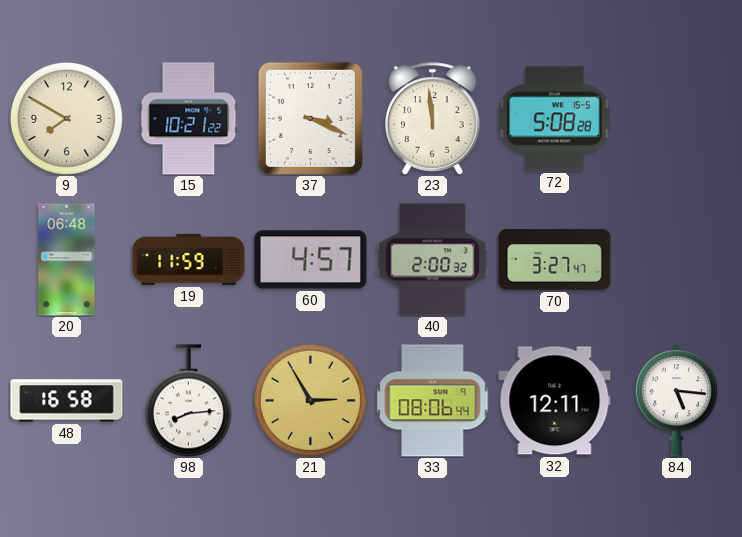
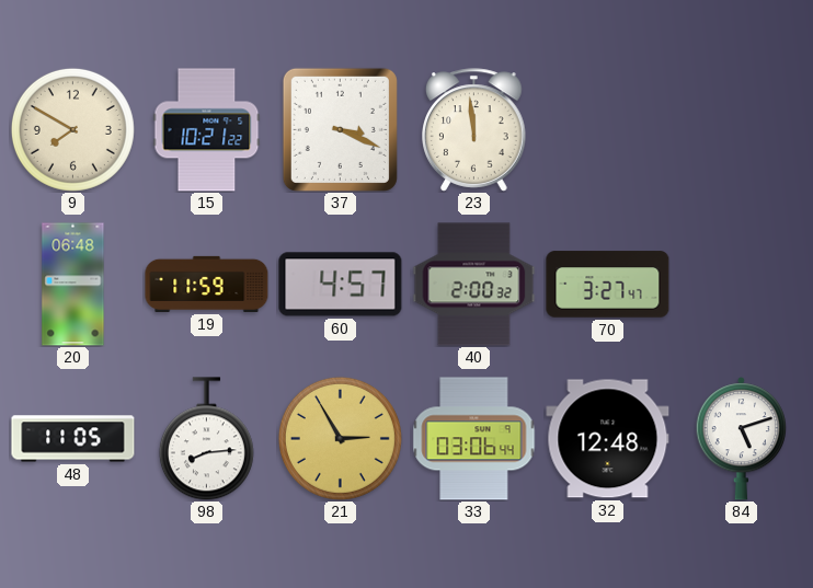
72: 5:08 -> none
48: 16:58 -> 11:05
33: 08:06 -> 03:06
32: 12:11 -> 12:48
84: 5:16 -> 5:12
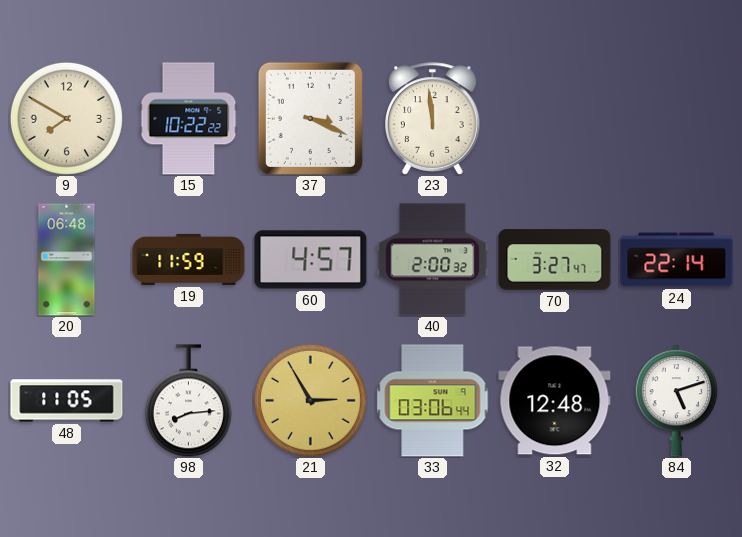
15: 10:21 -> 10:22
24: none -> 22:14
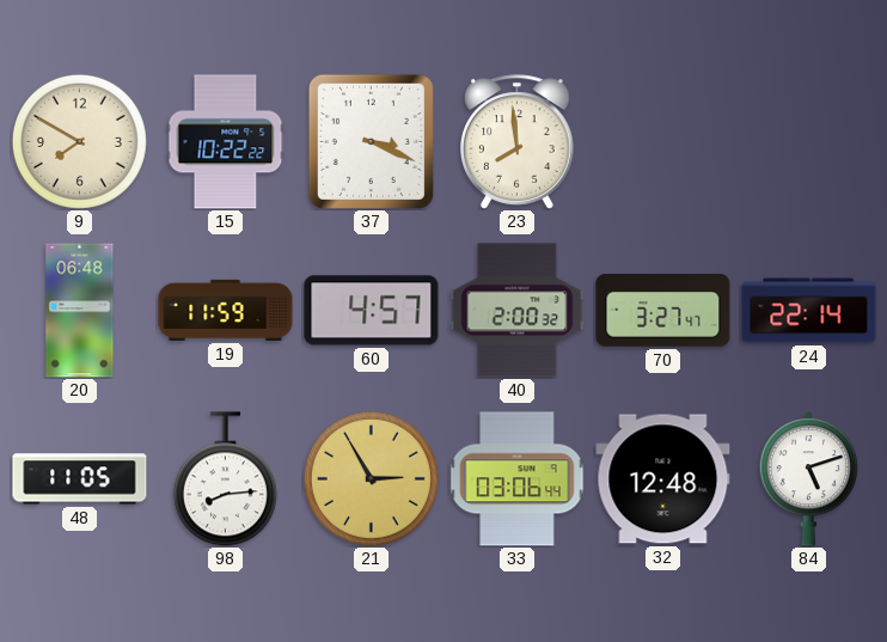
23: 11:59 -> 7:59
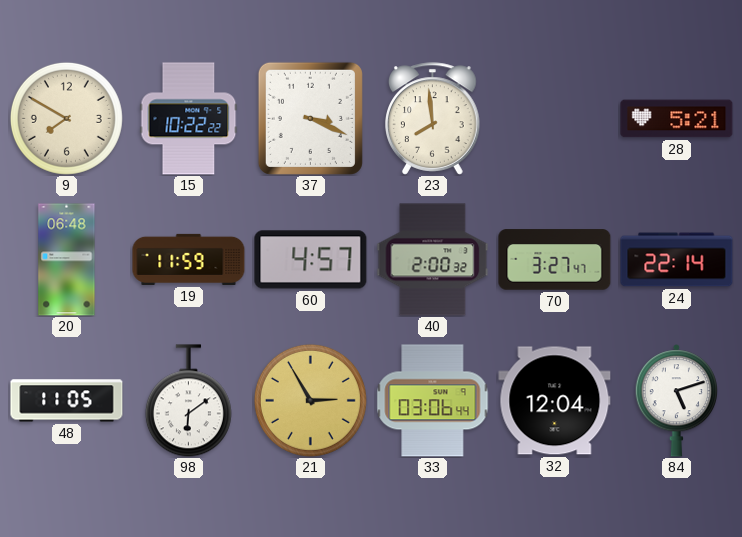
28: none -> 5:21
98: 8:14 -> 6:09
32: 12:48 -> 12:04
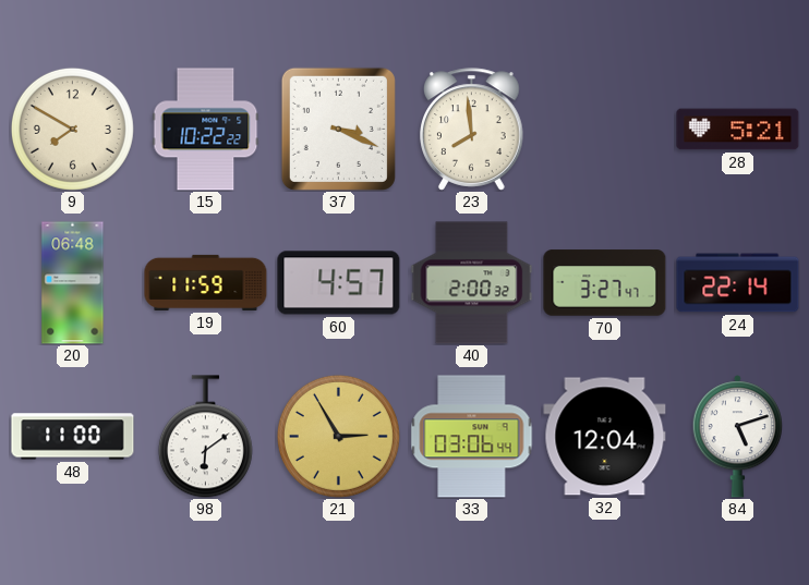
48: 11:05 -> 11:00
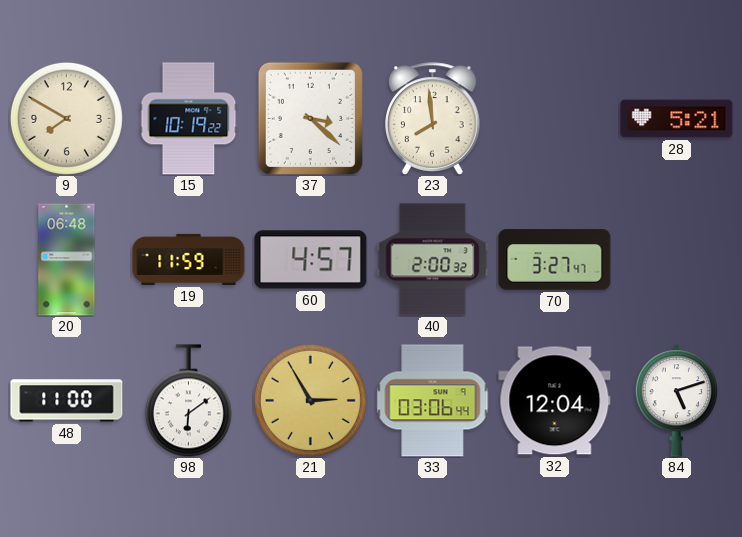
15: 10:22 -> 10:19
37: 3:19 -> 3:22
24: 22:14 -> none
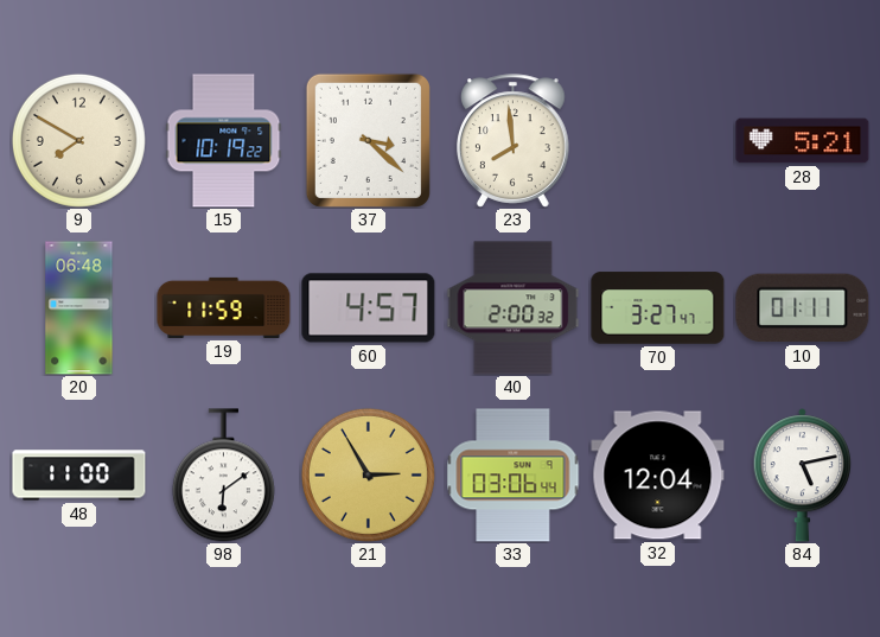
10: none -> 01:11
84: 5:12 -> 5:13
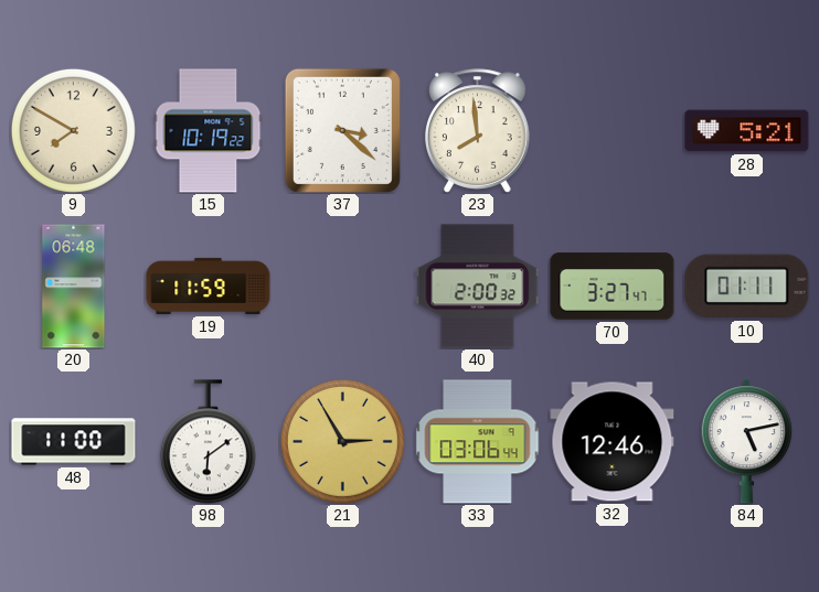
60: 4:57 -> none
32: 12:04 -> 12:46
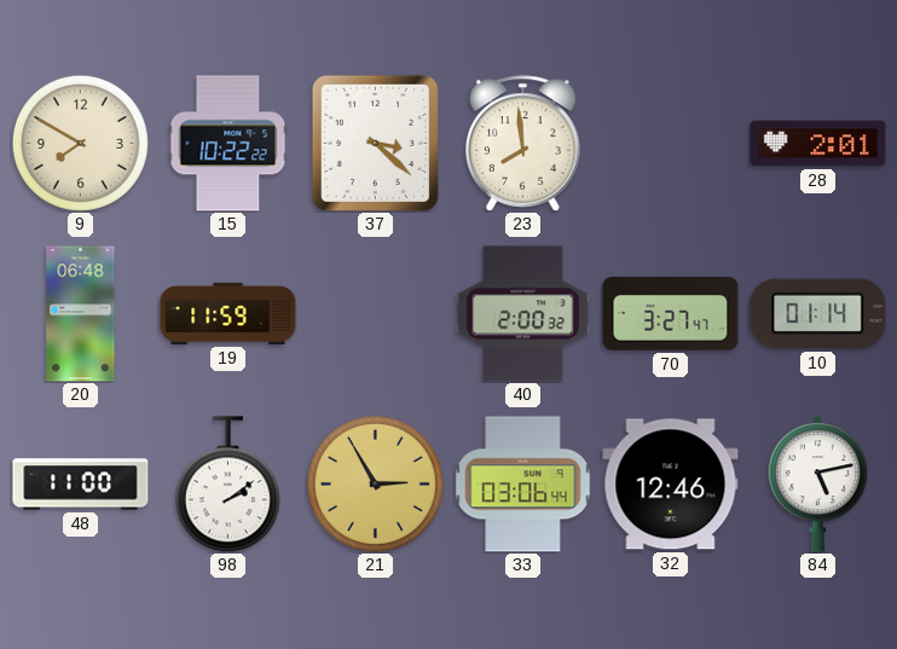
15: 10:19 -> 10:22
28: 5:21 -> 2:01
10: 01:11 -> 01:14
98: 6:09 -> 2:09
